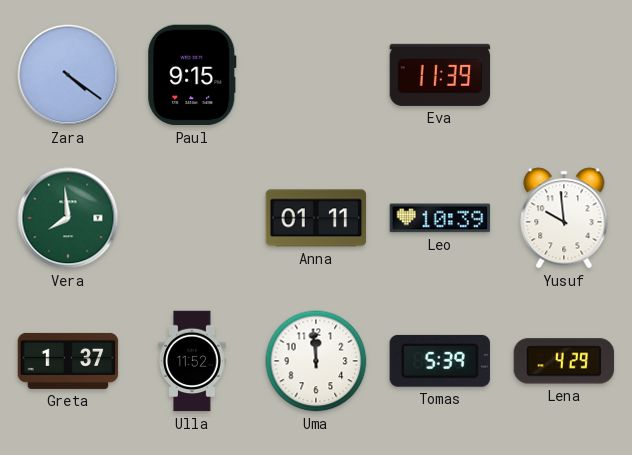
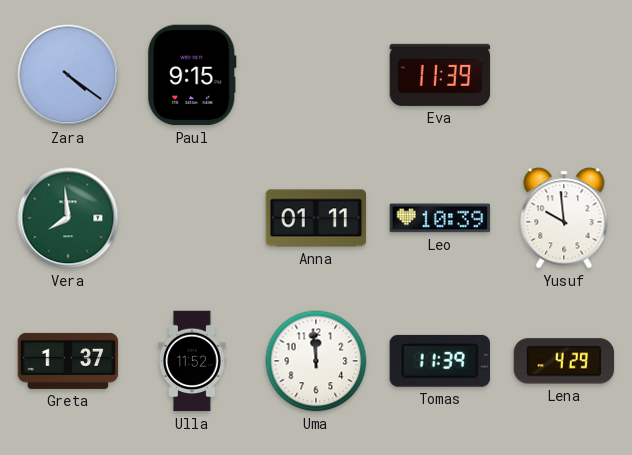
Tomas: 5:39 -> 11:39
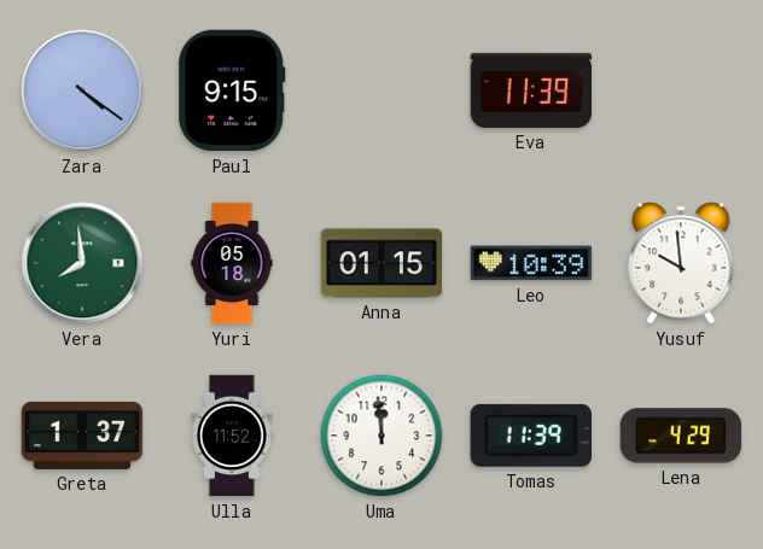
Yuri: none -> 05:18
Anna: 01:11 -> 01:15
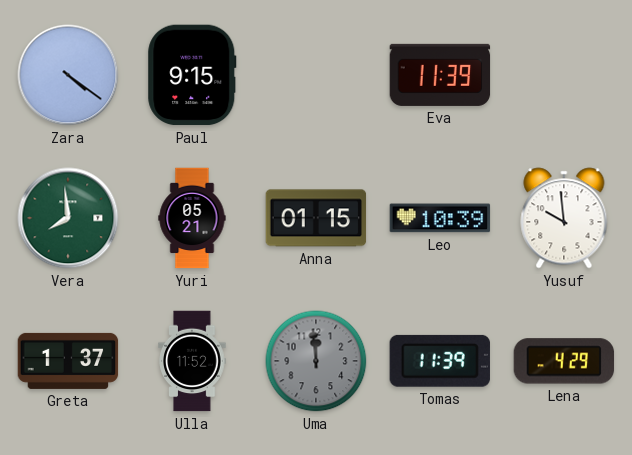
Yuri: 05:18 -> 05:21
Uma dial: white -> grey
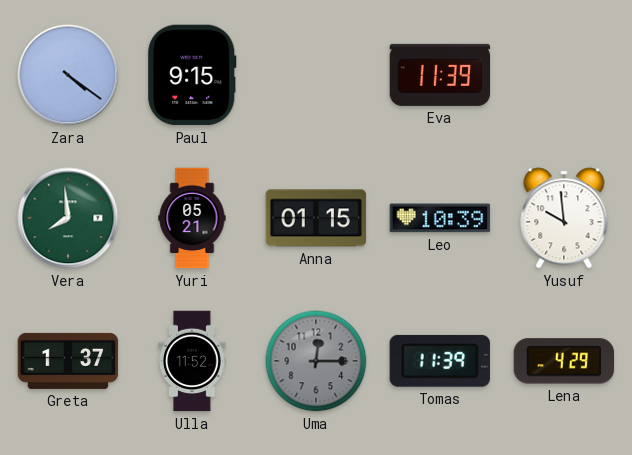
Uma: 11:59 -> 12:15
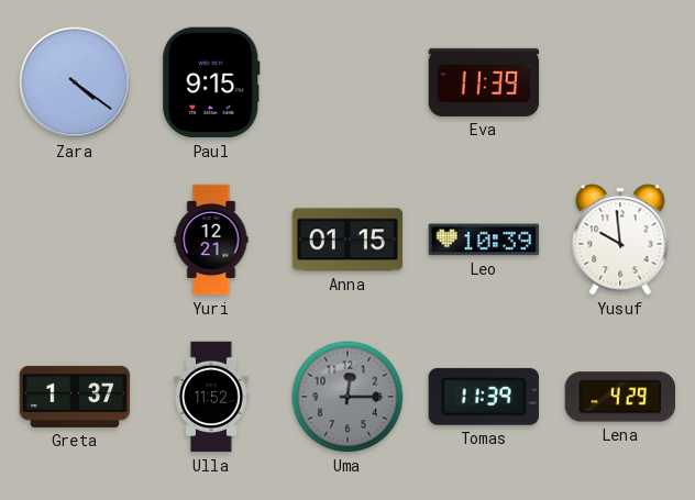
Vera: 7:59 -> none
Yuri: 05:21 -> 12:21
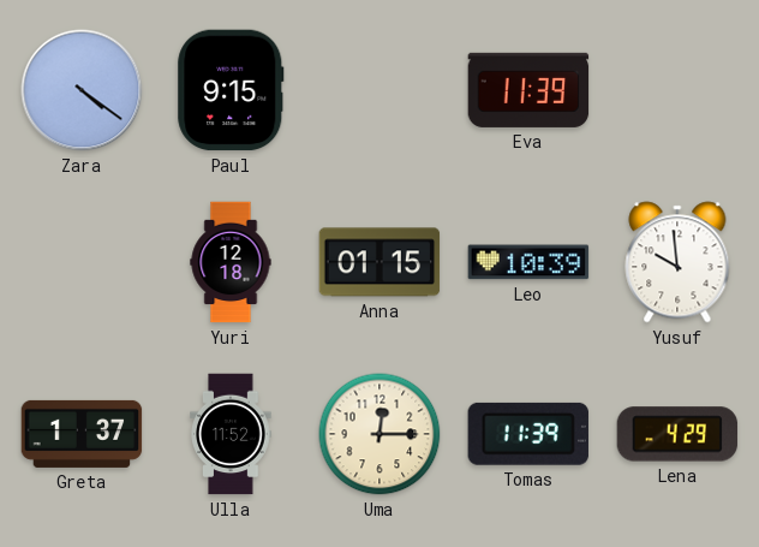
Yuri: 12:21 -> 12:18
Uma dial: grey -> cream
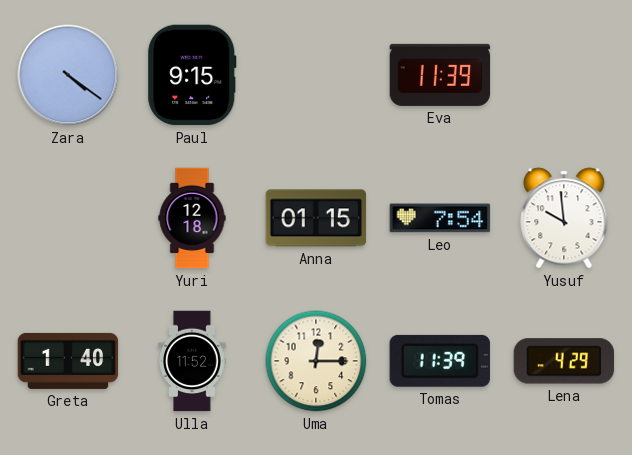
Leo: 10:39 -> 7:54
Greta: 1:37 -> 1:40
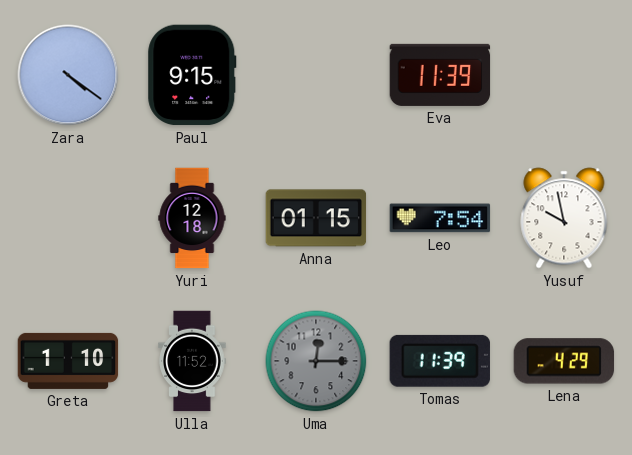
Yusuf: 9:59 -> 9:58
Greta: 1:40 -> 1:10
Uma dial: cream -> grey
